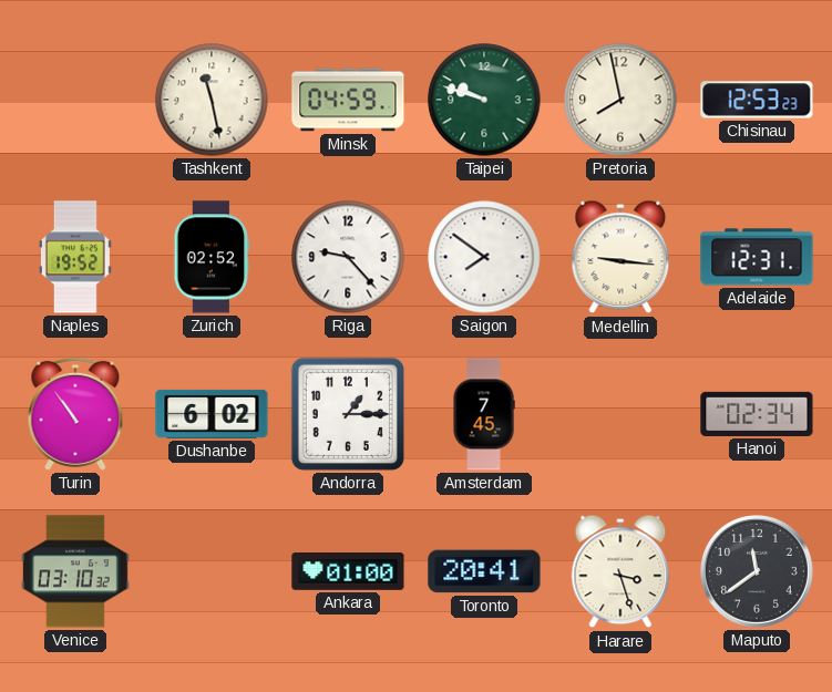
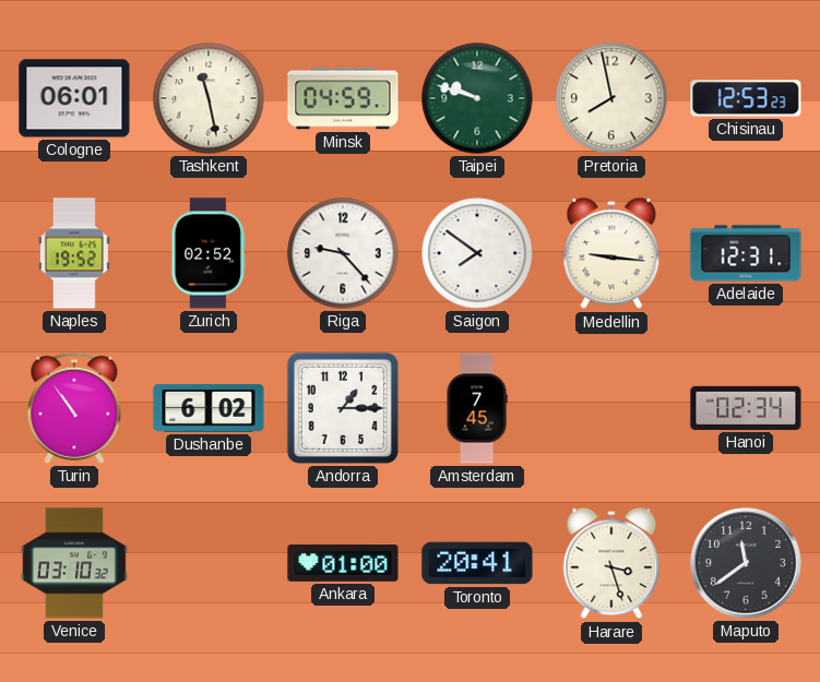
Cologne: none -> 06:01
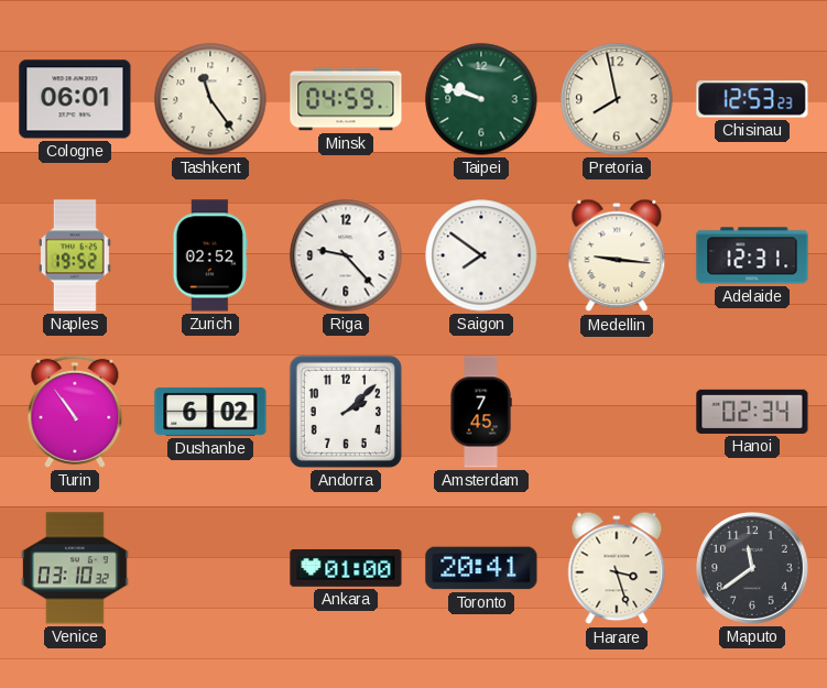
Tashkent: 11:28 -> 11:24
Andorra: 1:15 -> 2:08
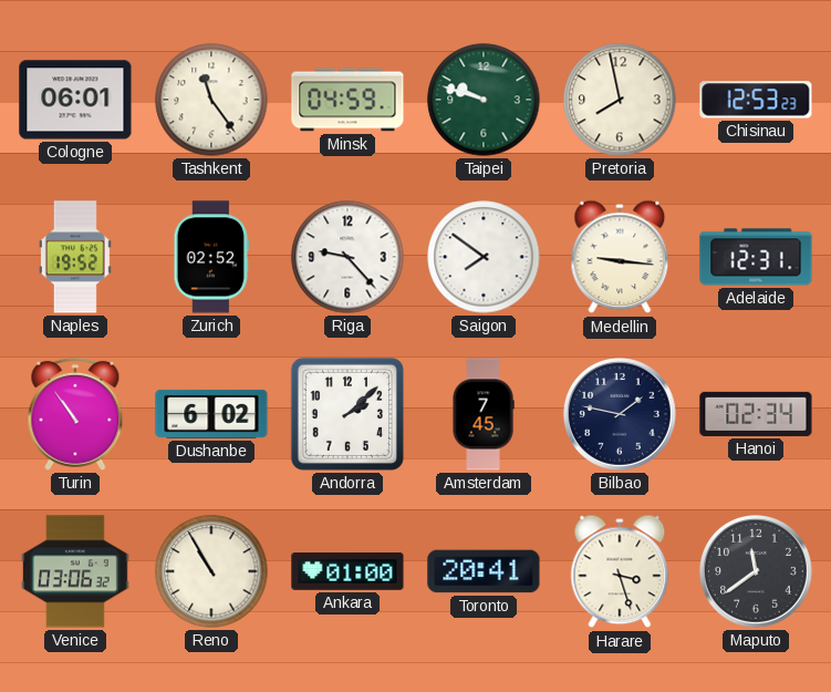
Bilbao: none -> 1:47
Venice: 03:10 -> 03:06
Reno: none -> 10:55
